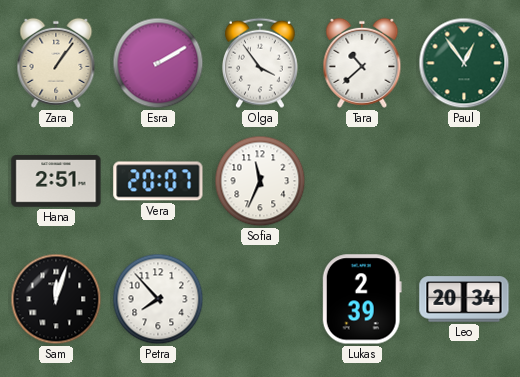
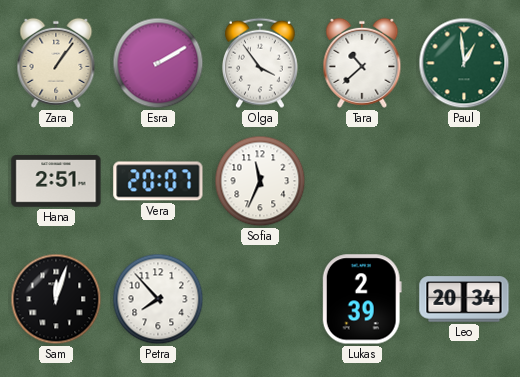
Paul: 12:54 -> 12:59
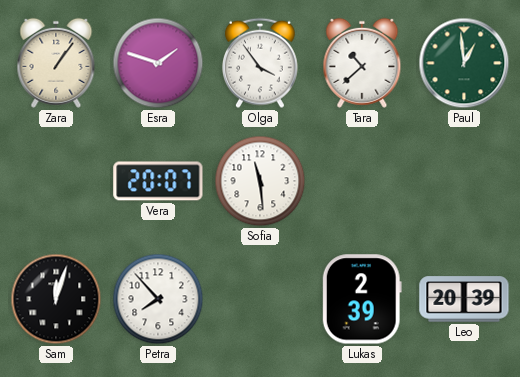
Esra: 2:10 -> 1:48
Hana: 2:51 -> none
Sofia: 11:34 -> 11:29
Leo: 20:34 -> 20:39
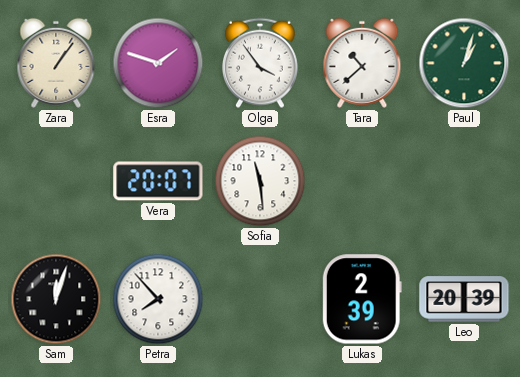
Paul: 12:59 -> 1:03
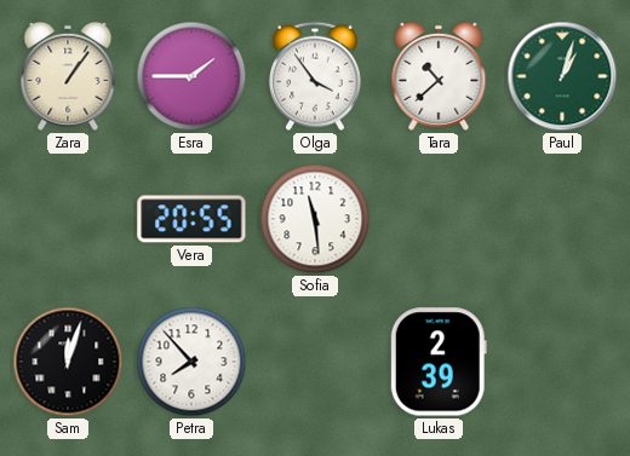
Esra: 1:48 -> 1:45
Vera: 20:07 -> 20:55
Leo: 20:39 -> none
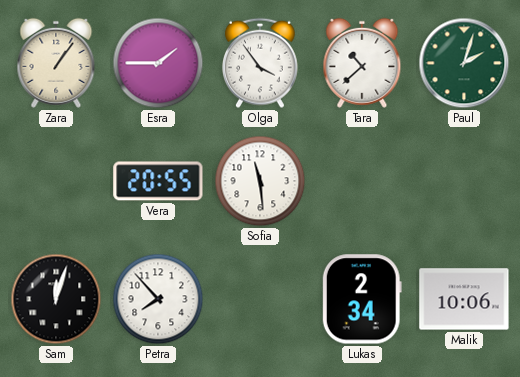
Paul: 1:03 -> 2:03
Lukas: 2:39 -> 2:34
Malik: none -> 10:06
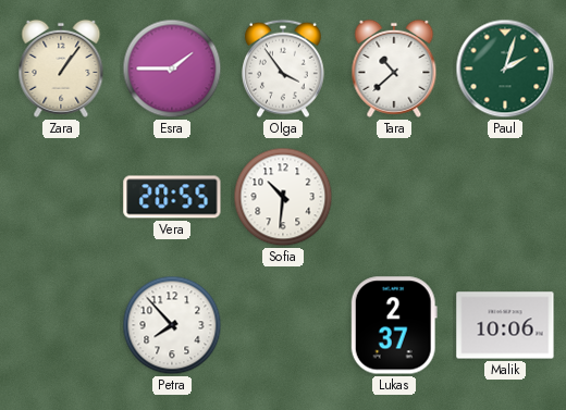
Sofia: 11:29 -> 10:31
Sam: 12:03 -> none
Lukas: 2:34 -> 2:37
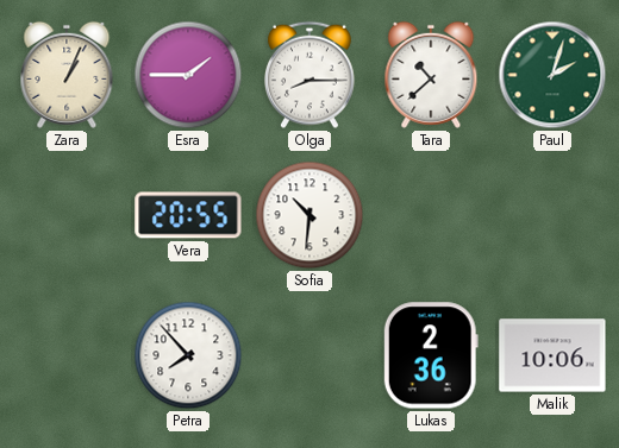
Zara: 1:06 -> 1:04
Olga: 3:54 -> 8:15
Lukas: 2:37 -> 2:36
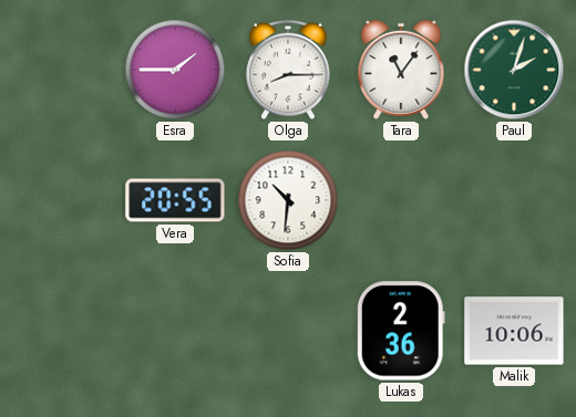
Zara: 1:04 -> none
Tara: 10:38 -> 11:06
Petra: 7:53 -> none
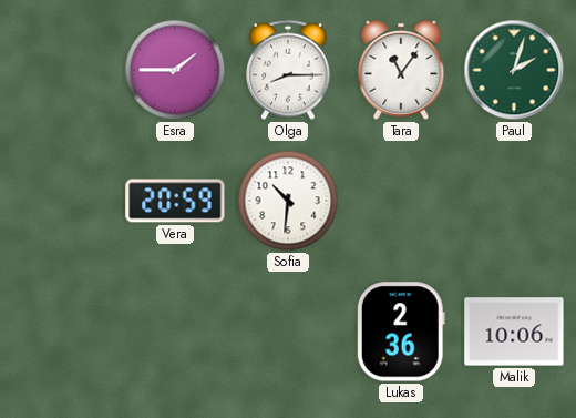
Vera: 20:55 -> 20:59
